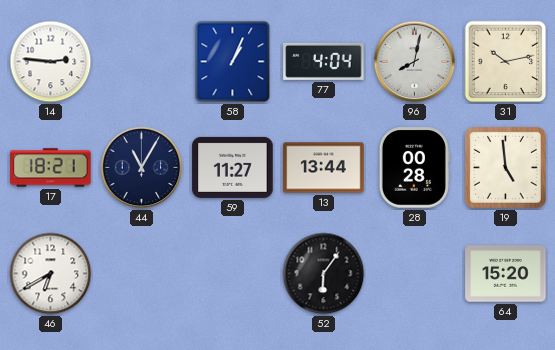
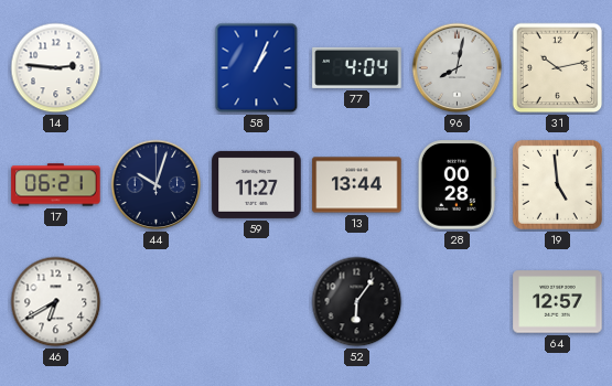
17: 18:21 -> 06:21
44: 11:05 -> 10:03
64: 15:20 -> 12:57
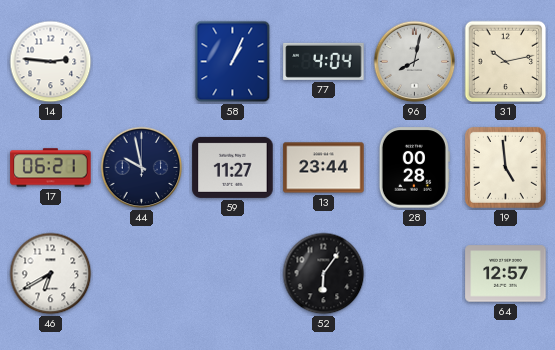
44: 10:03 -> 9:58
13: 13:44 -> 23:44
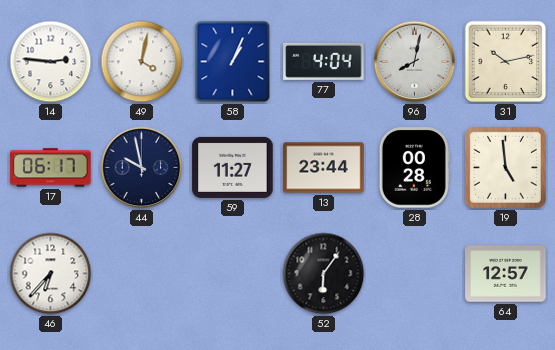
49: none -> 4:02
17: 06:21 -> 06:17
46: 6:40 -> 6:37
